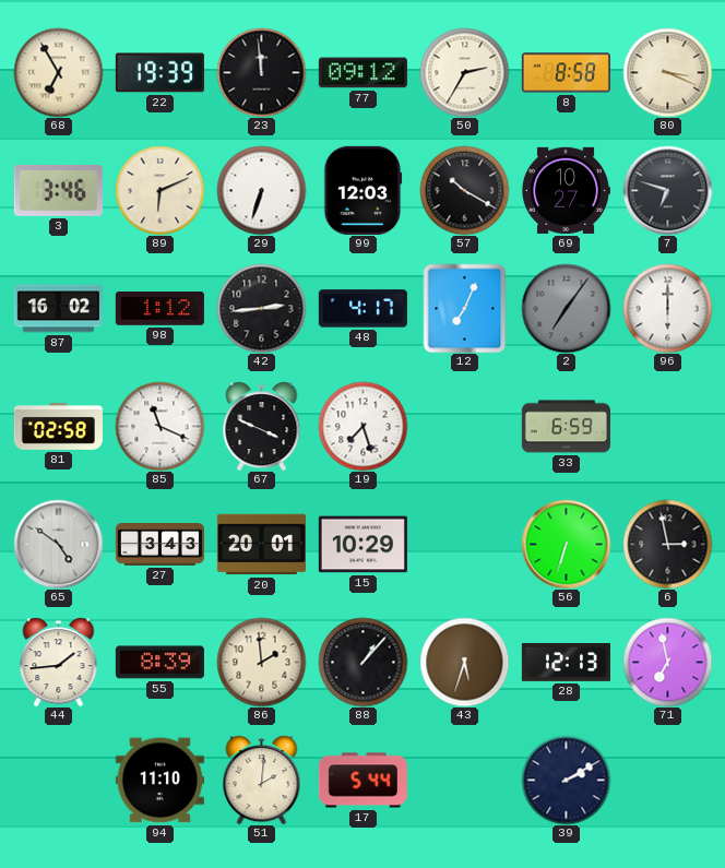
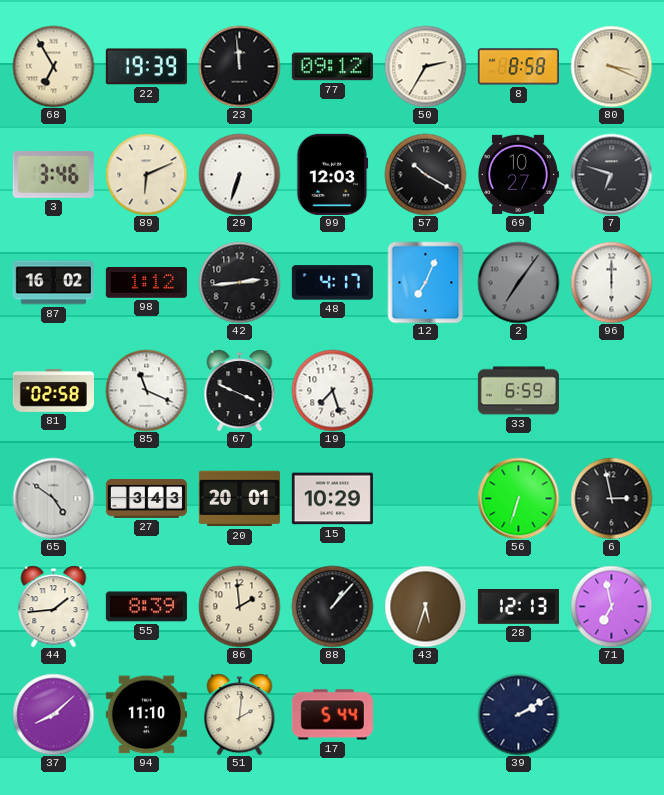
37: none -> 8:08
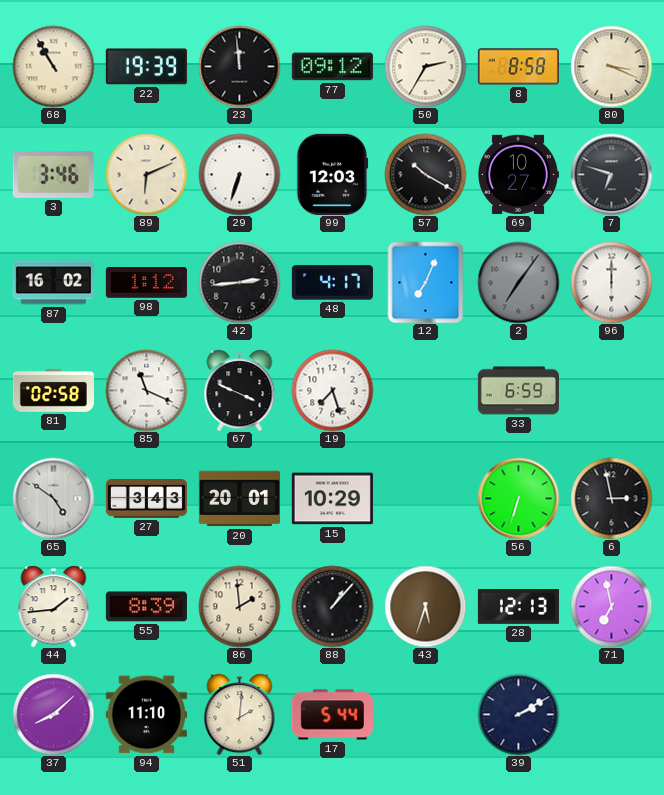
68: 6:55 -> 10:55
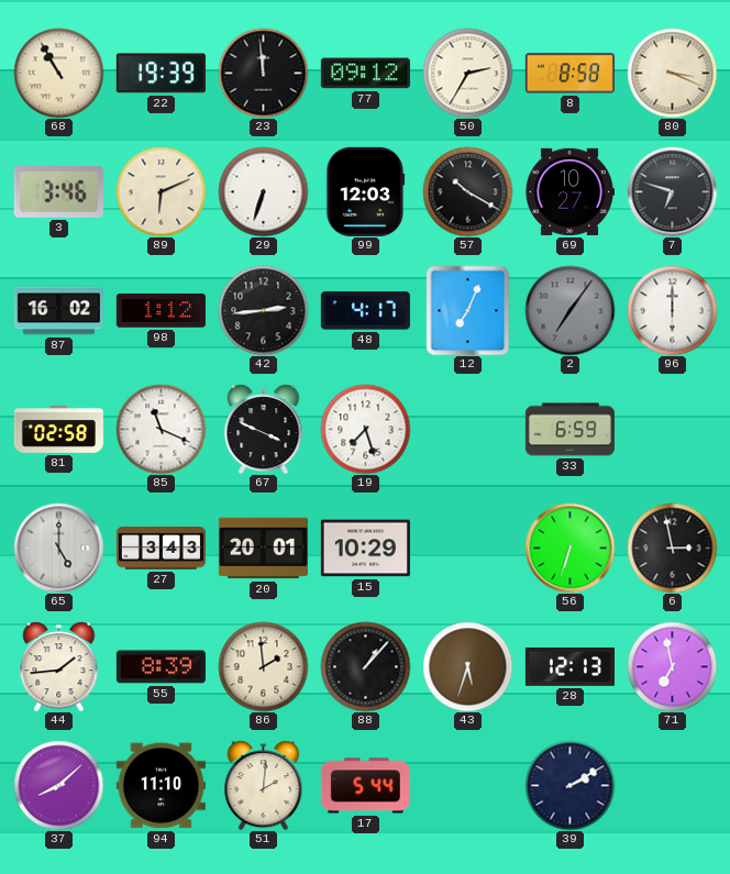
65: 4:51 -> 5:00
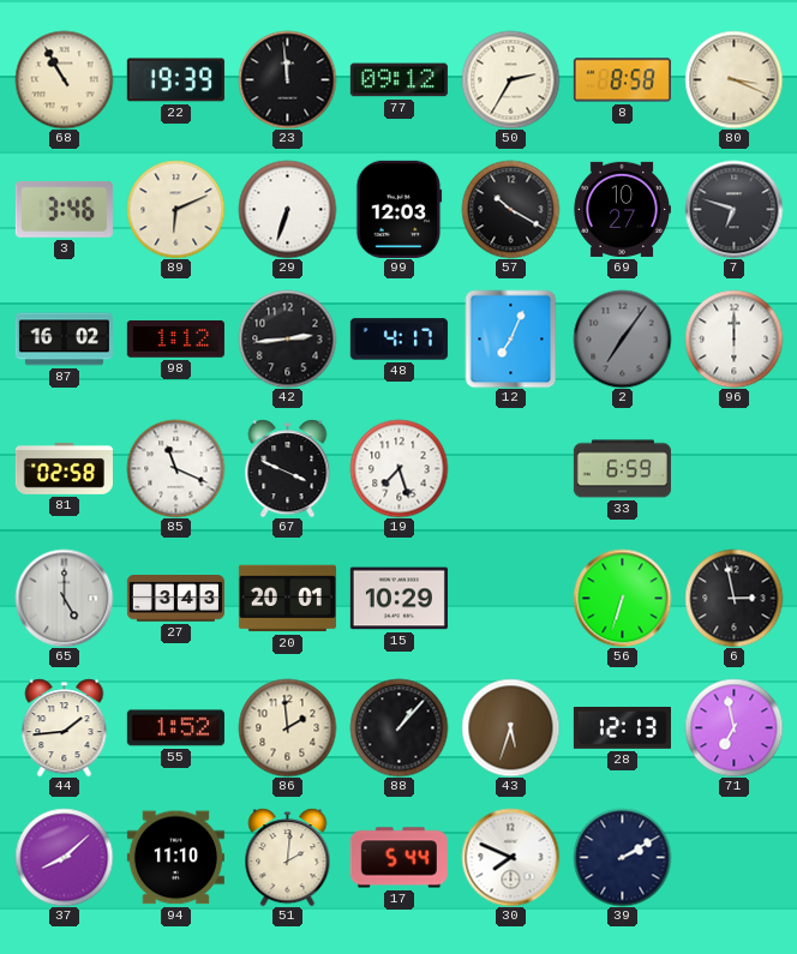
55: 8:39 -> 1:52
30: none -> 7:49
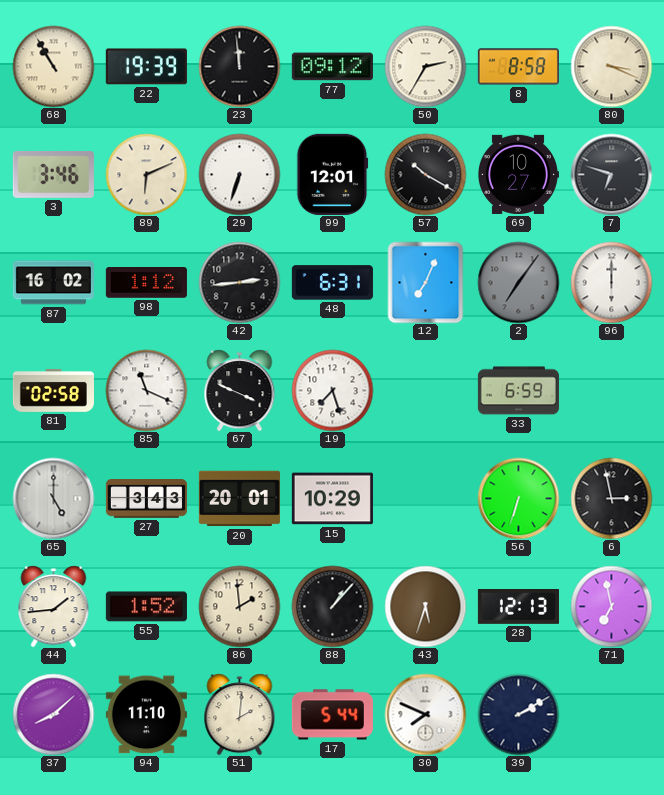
99: 12:03 -> 12:01
48: 4:17 -> 6:31
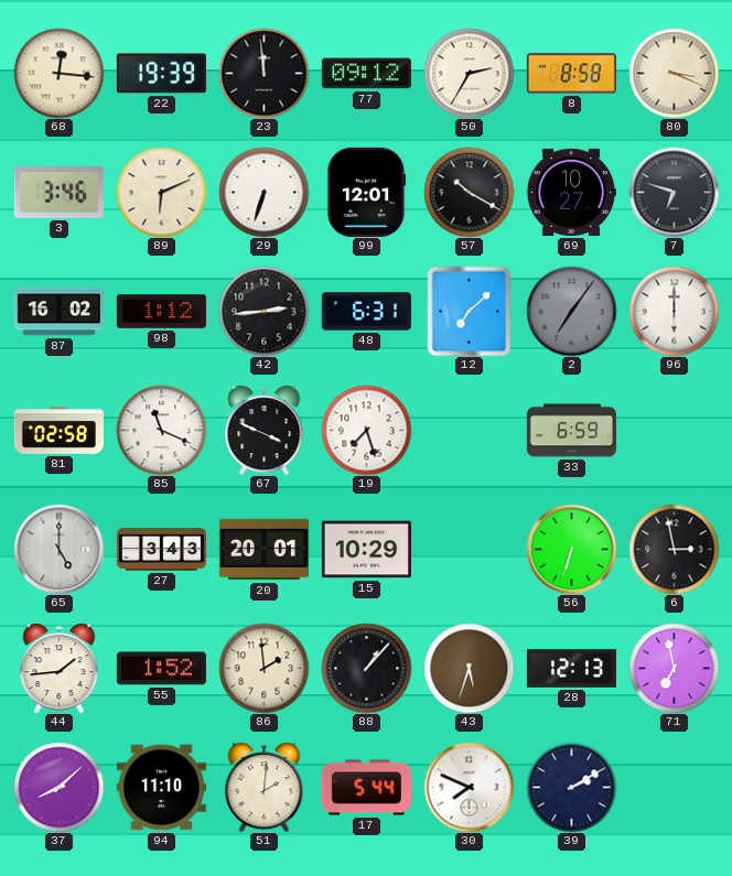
68: 10:55 -> 12:16
12: 7:04 -> 7:08
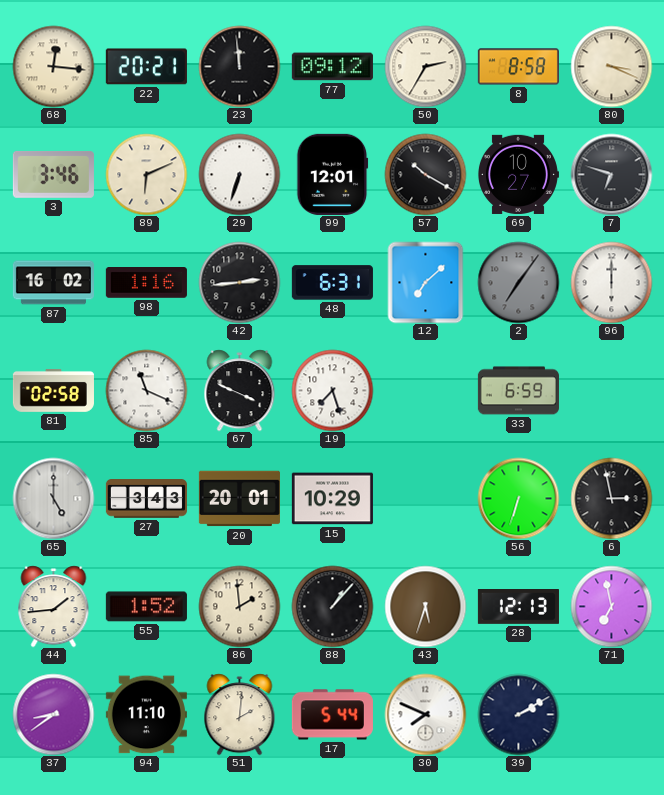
22: 19:39 -> 20:21
98: 1:12 -> 1:16
37: 8:08 -> 8:39
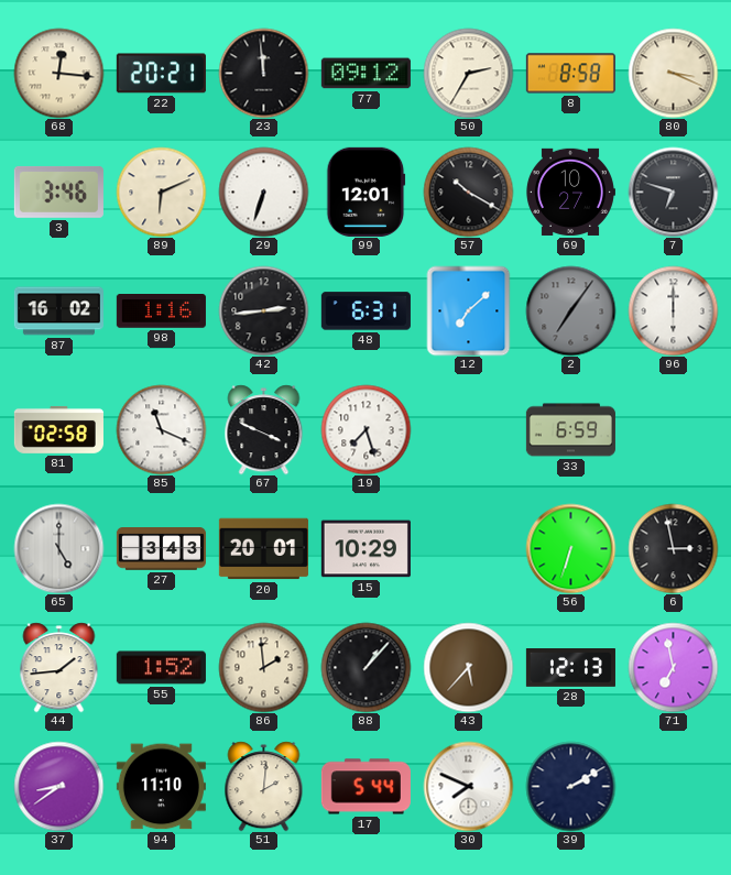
43: 5:33 -> 5:37
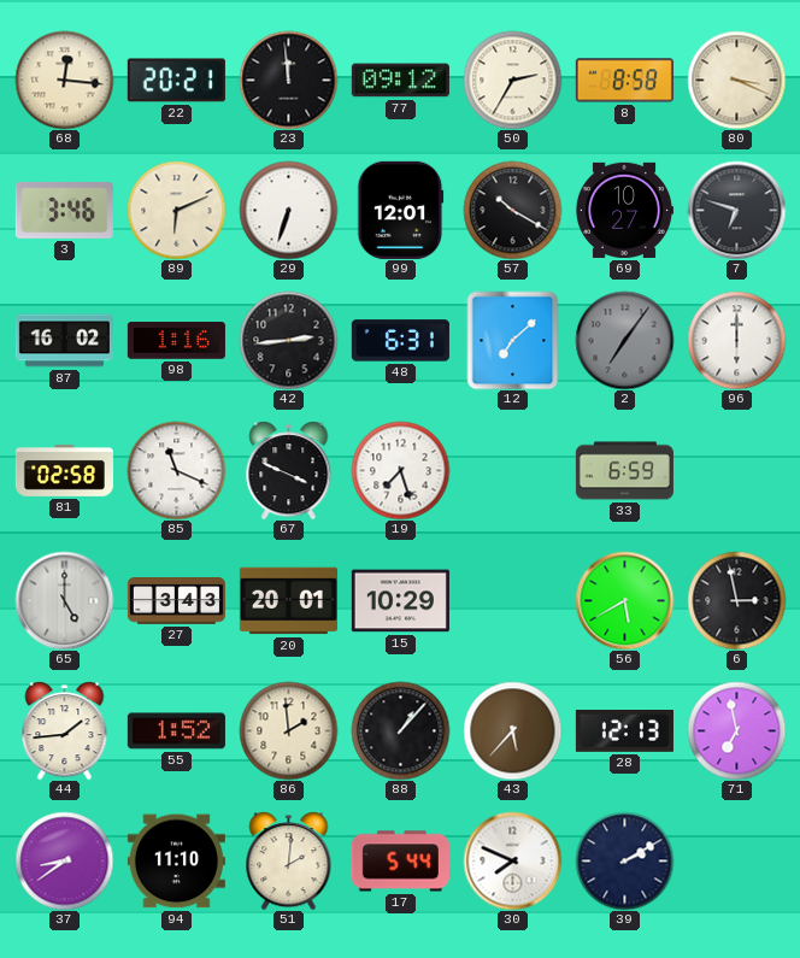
56: 6:33 -> 5:40
